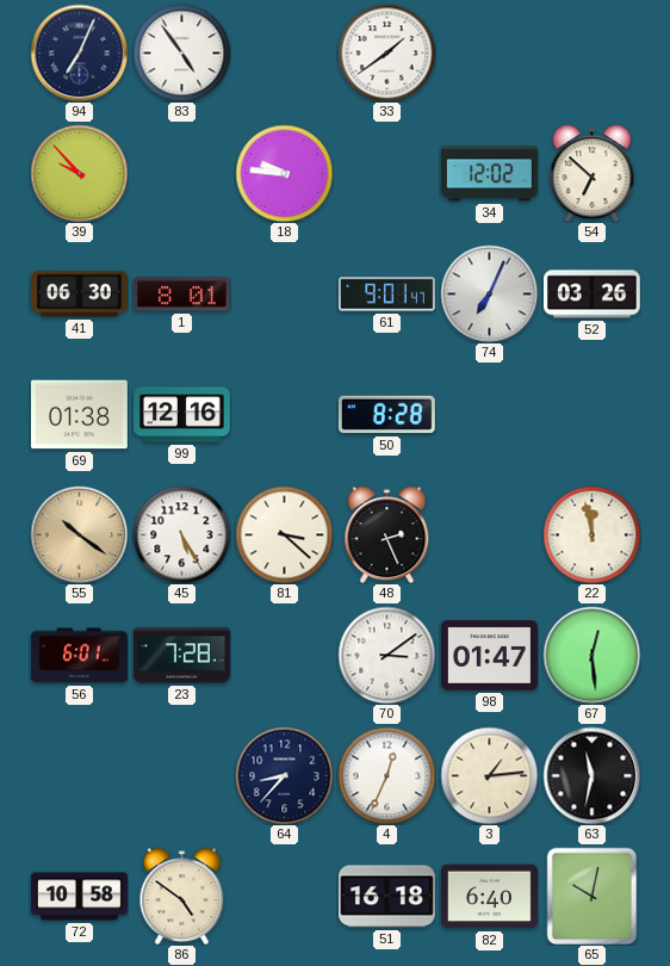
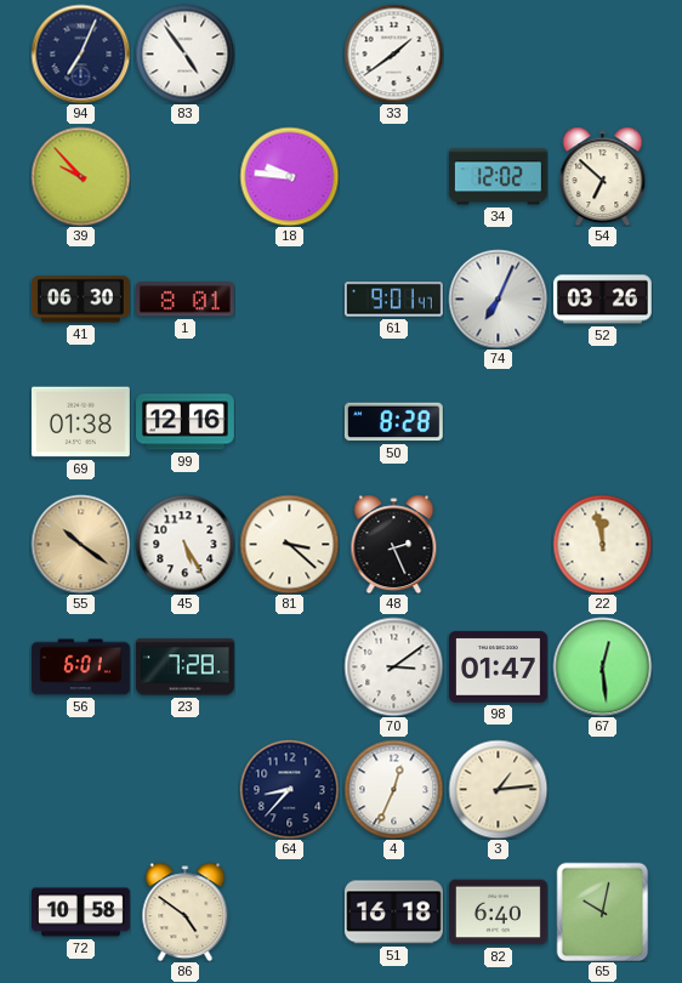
63: 11:32 -> none
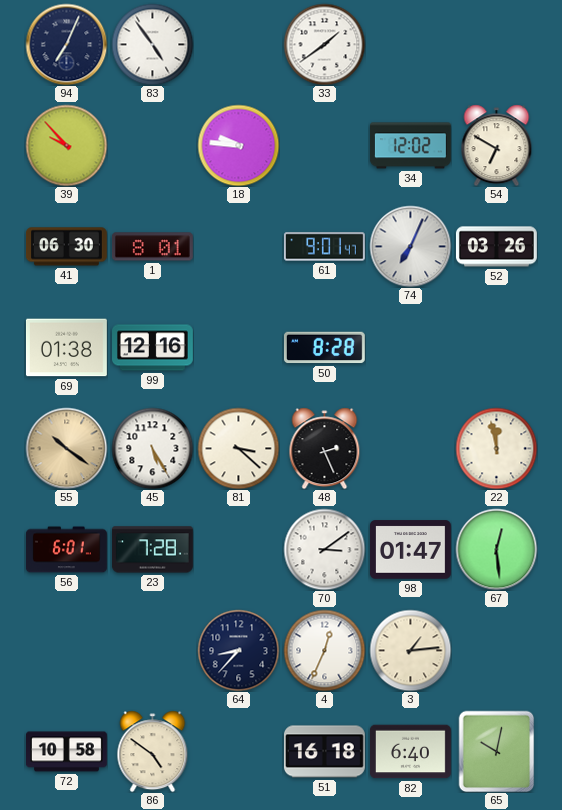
54: 6:52 -> 6:50
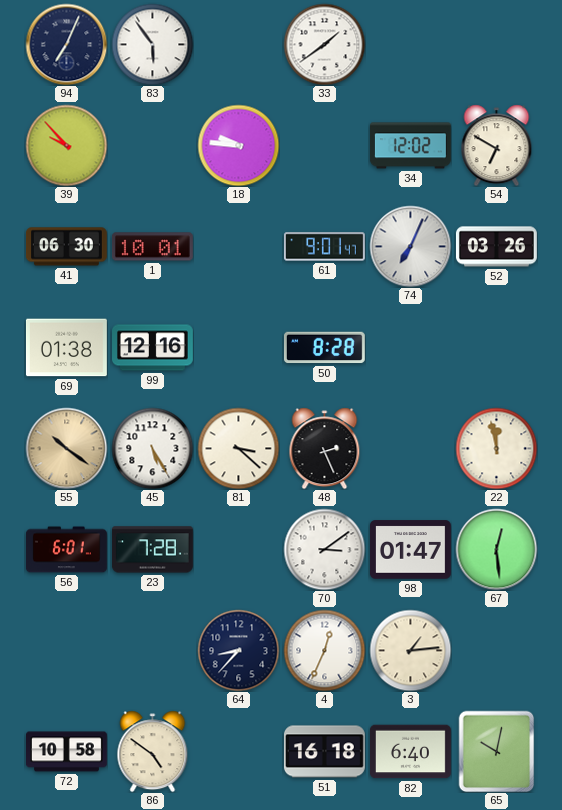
83: 4:54 -> 5:54
1: 8:01 -> 10:01
